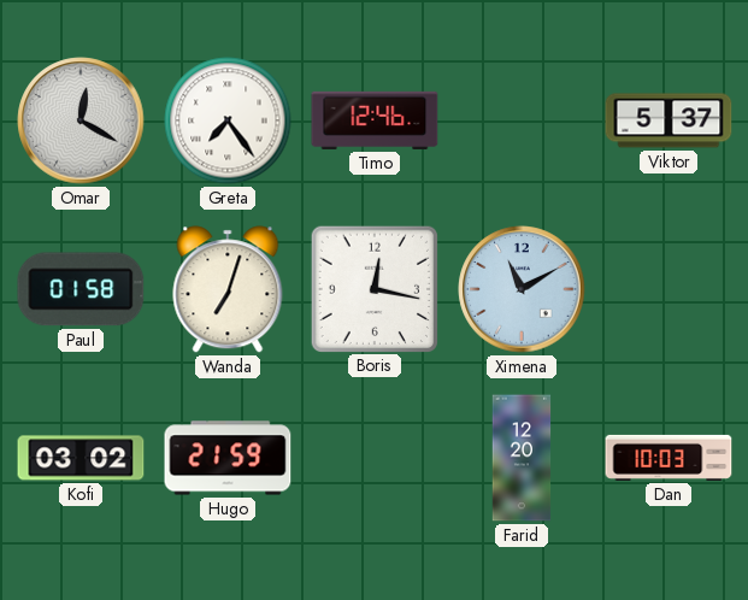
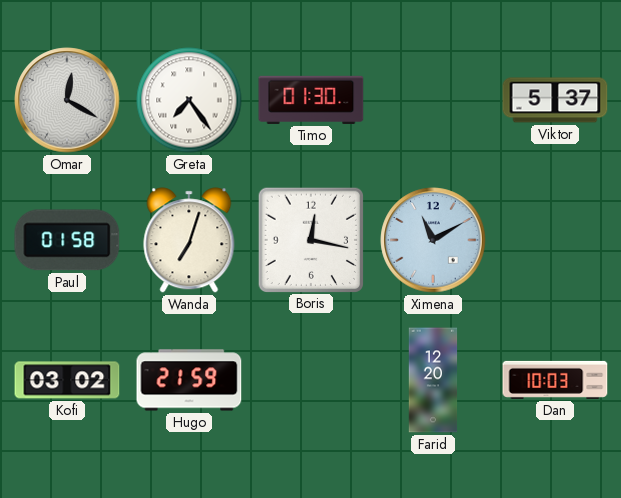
Timo: 12:46 -> 01:30
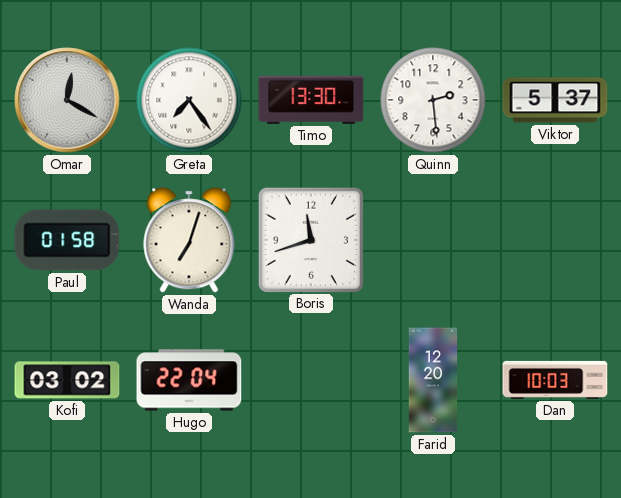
Timo: 01:30 -> 13:30
Quinn: none -> 2:29
Boris: 12:17 -> 11:42
Ximena: 11:10 -> none
Hugo: 21:59 -> 22:04
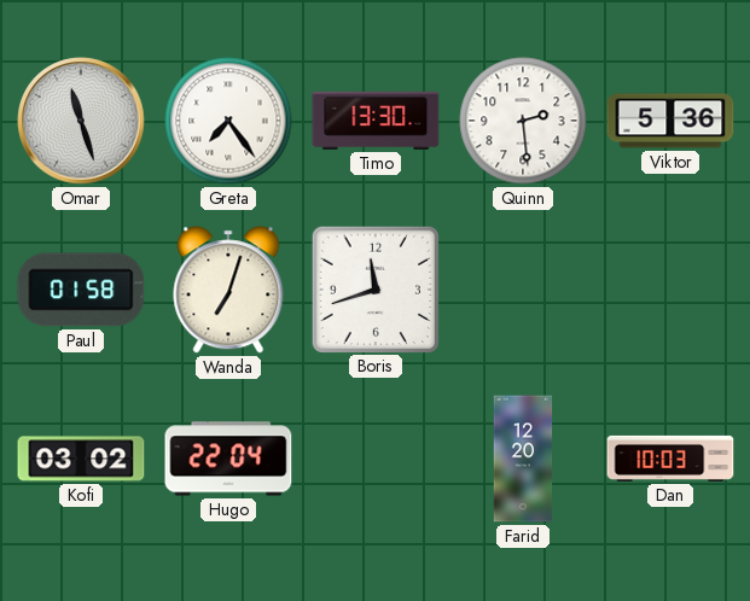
Omar: 12:20 -> 11:27
Viktor: 5:37 -> 5:36
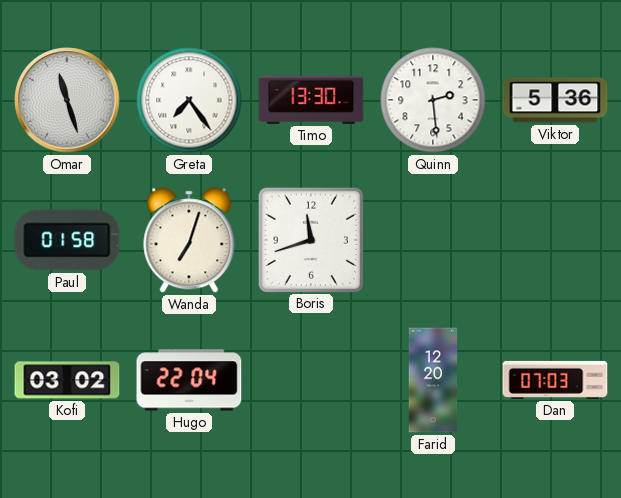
Dan: 10:03 -> 07:03
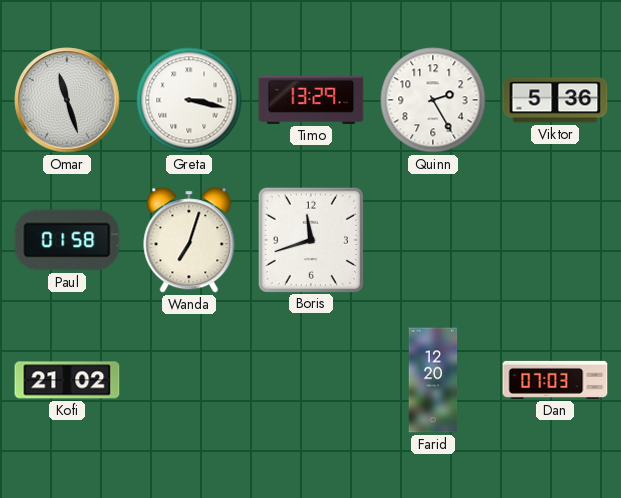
Greta: 7:24 -> 3:17
Timo: 13:30 -> 13:29
Quinn: 2:29 -> 2:25
Kofi: 03:02 -> 21:02
Hugo: 22:04 -> none
